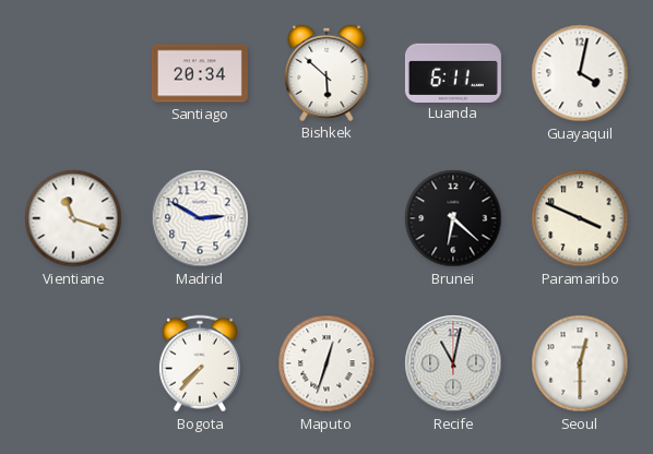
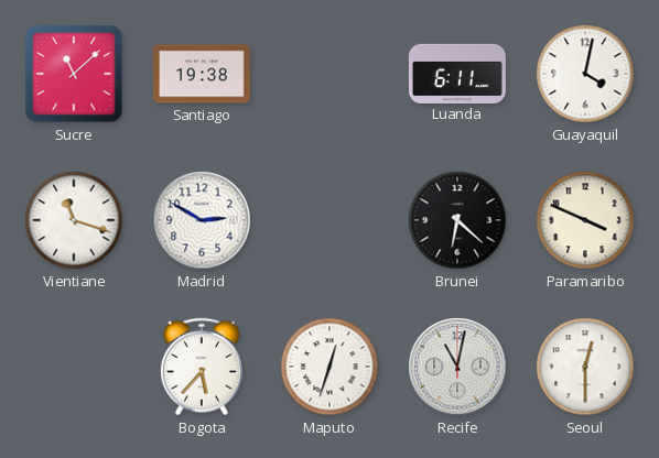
Sucre: none -> 11:08
Santiago: 20:34 -> 19:38
Bishkek: 5:52 -> none
Bogota: 7:37 -> 5:37
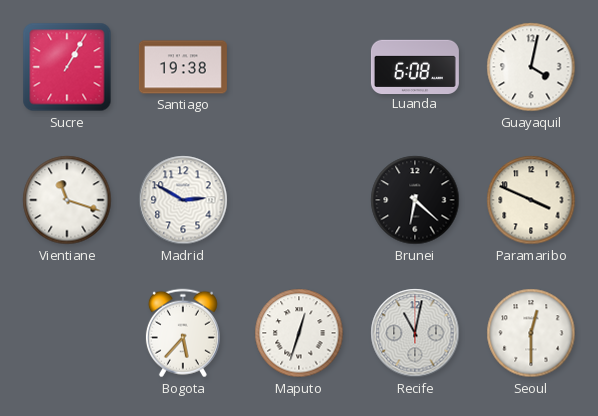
Sucre: 11:08 -> 1:05
Luanda: 6:11 -> 6:08
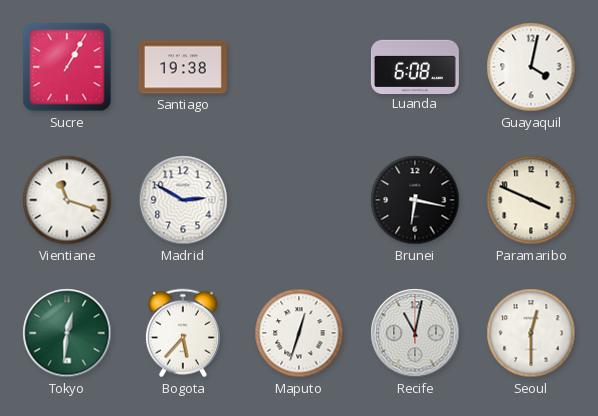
Brunei: 6:22 -> 6:17
Tokyo: none -> 12:31
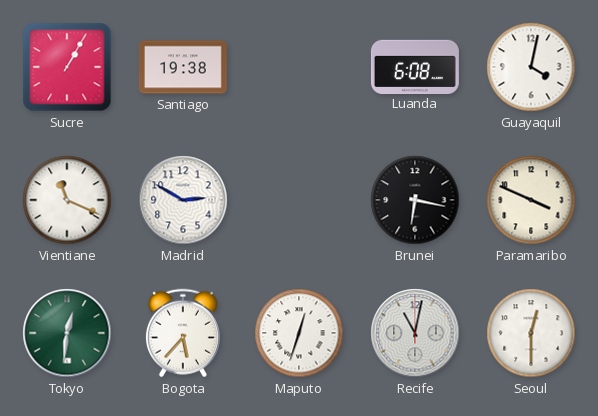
Vientiane: 11:18 -> 11:19
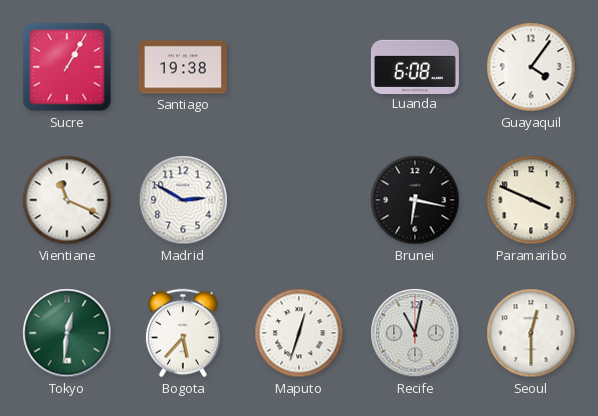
Guayaquil: 4:02 -> 4:06
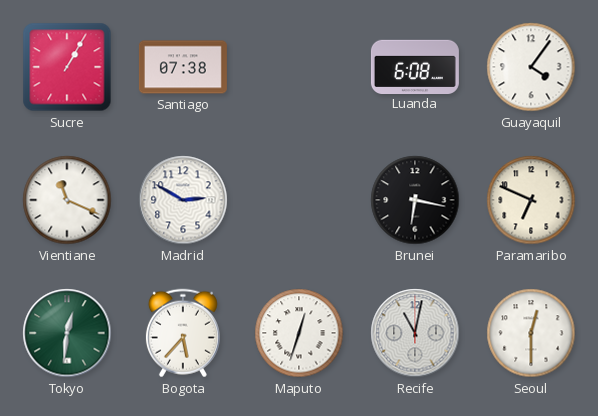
Santiago: 19:38 -> 07:38
Paramaribo: 3:49 -> 6:49
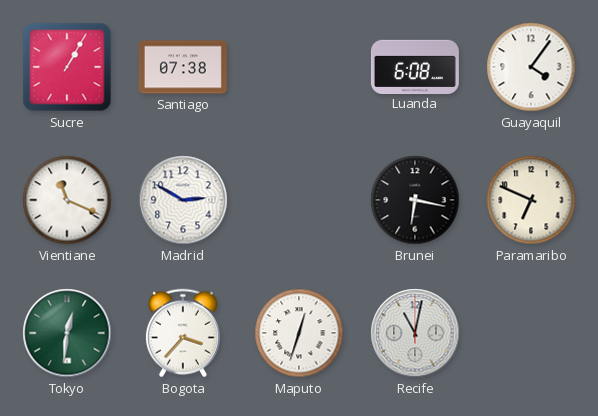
Bogota: 5:37 -> 3:37
Seoul: 12:30 -> none
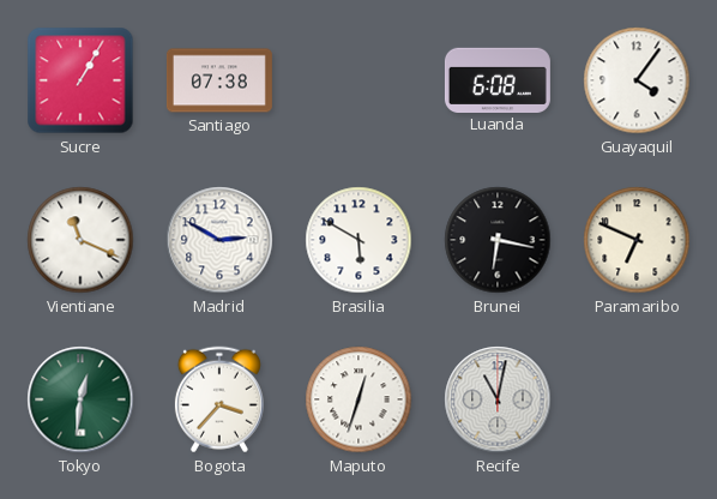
Brasilia: none -> 5:50
